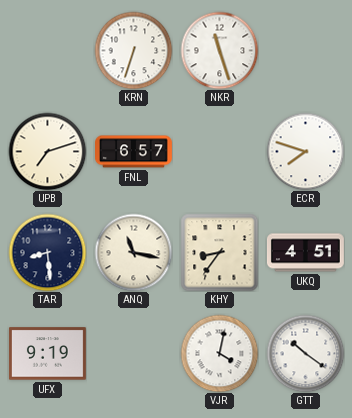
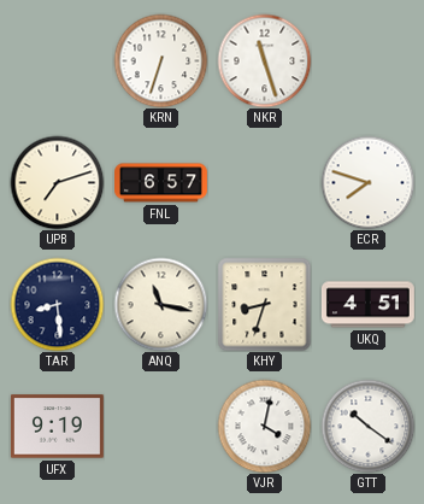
KHY: 8:36 -> 8:33
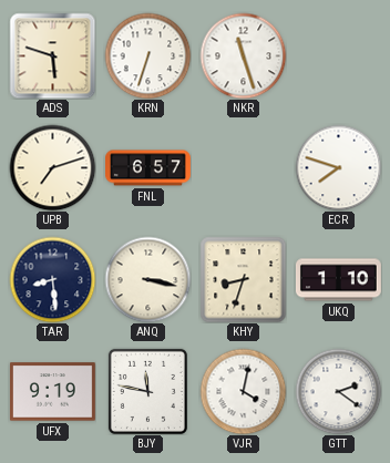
ADS: none -> 5:48
ANQ: 11:17 -> 3:17
UKQ: 4:51 -> 1:10
BJY: none -> 11:47
GTT: 10:21 -> 2:21
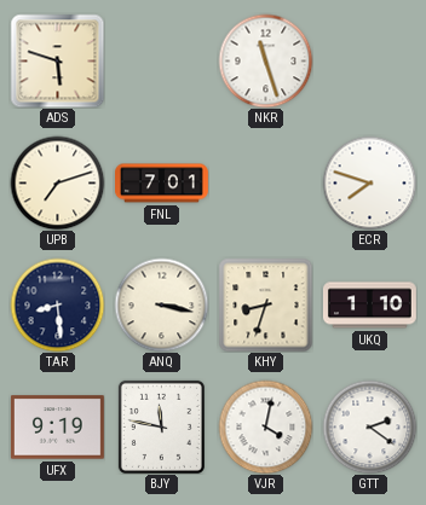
KRN: 6:33 -> none
FNL: 6:57 -> 7:01
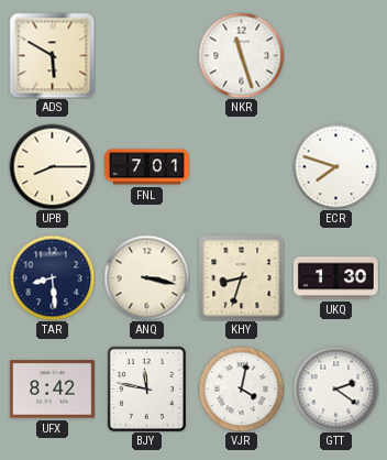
ADS: 5:48 -> 5:50
UPB: 7:12 -> 8:15
UKQ: 1:10 -> 1:30
UFX: 9:19 -> 8:42
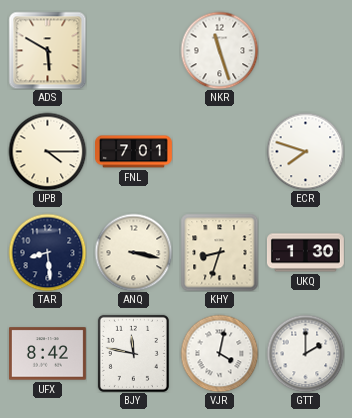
UPB: 8:15 -> 4:15
GTT: 2:21 -> 2:00
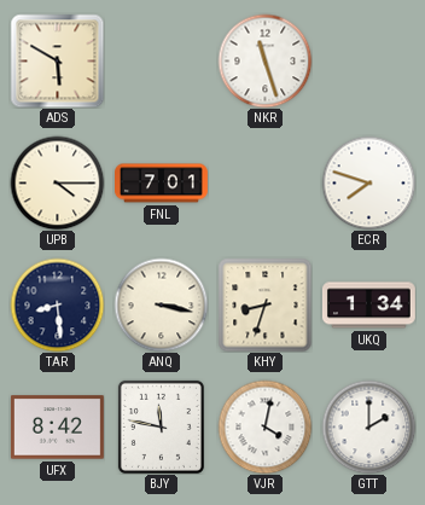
UKQ: 1:30 -> 1:34
